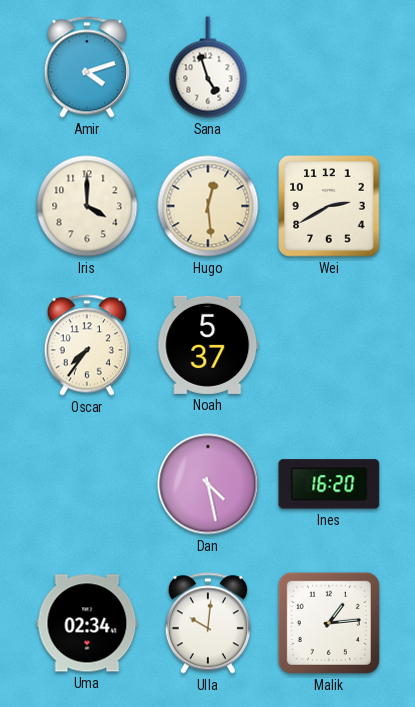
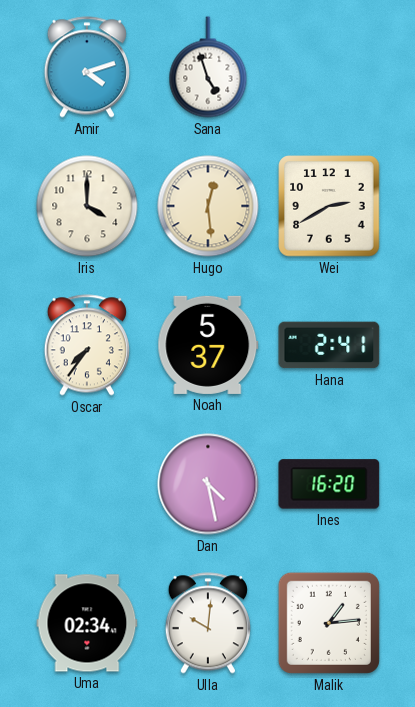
Hana: none -> 2:41
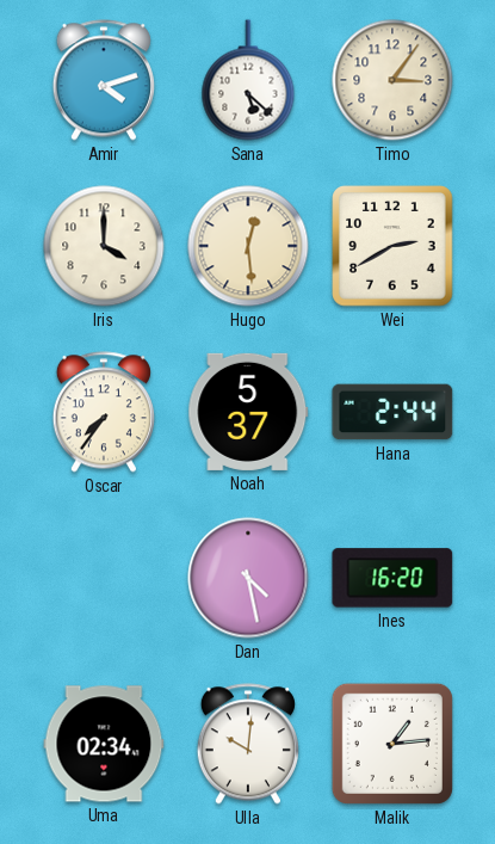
Sana: 4:57 -> 5:22
Timo: none -> 3:06
Hana: 2:41 -> 2:44
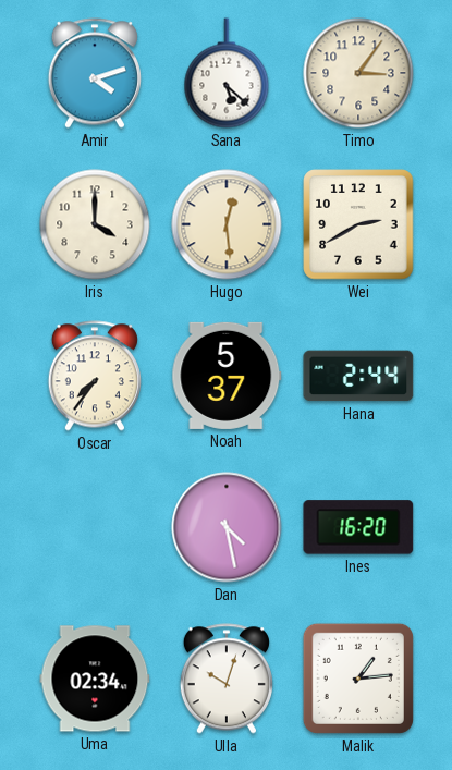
Ulla: 10:01 -> 10:03
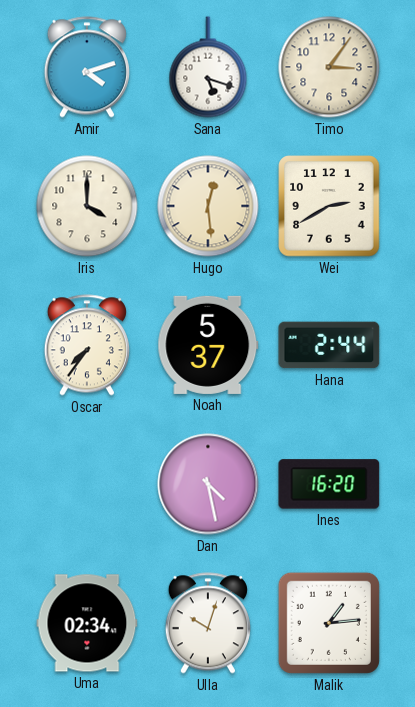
Sana: 5:22 -> 5:18
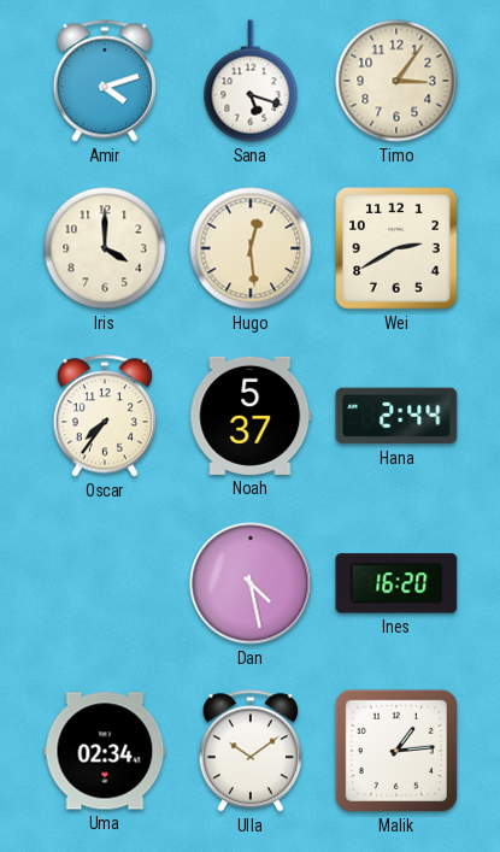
Ulla: 10:03 -> 10:09
